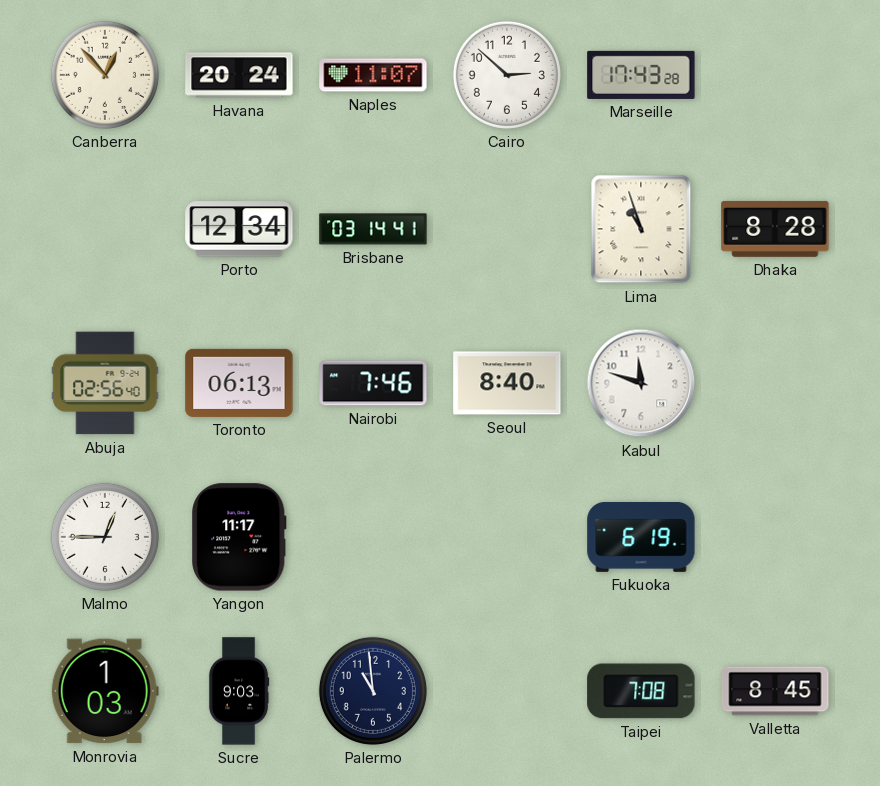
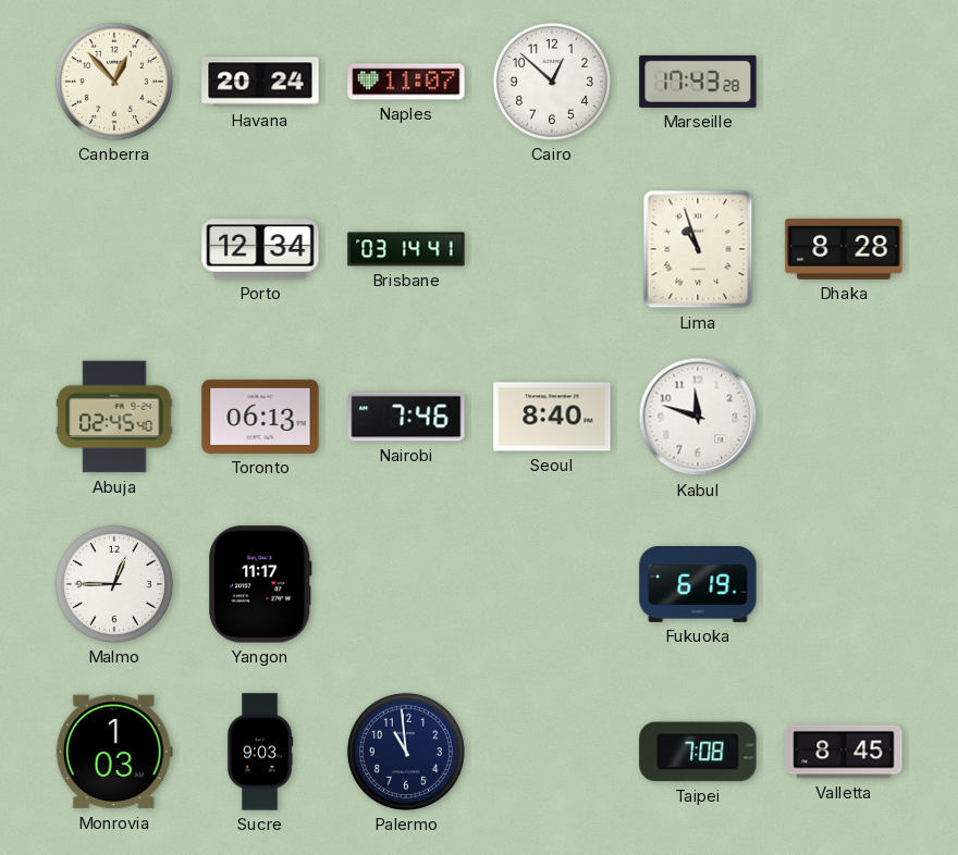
Cairo: 2:52 -> 12:52
Abuja: 02:56 -> 02:45
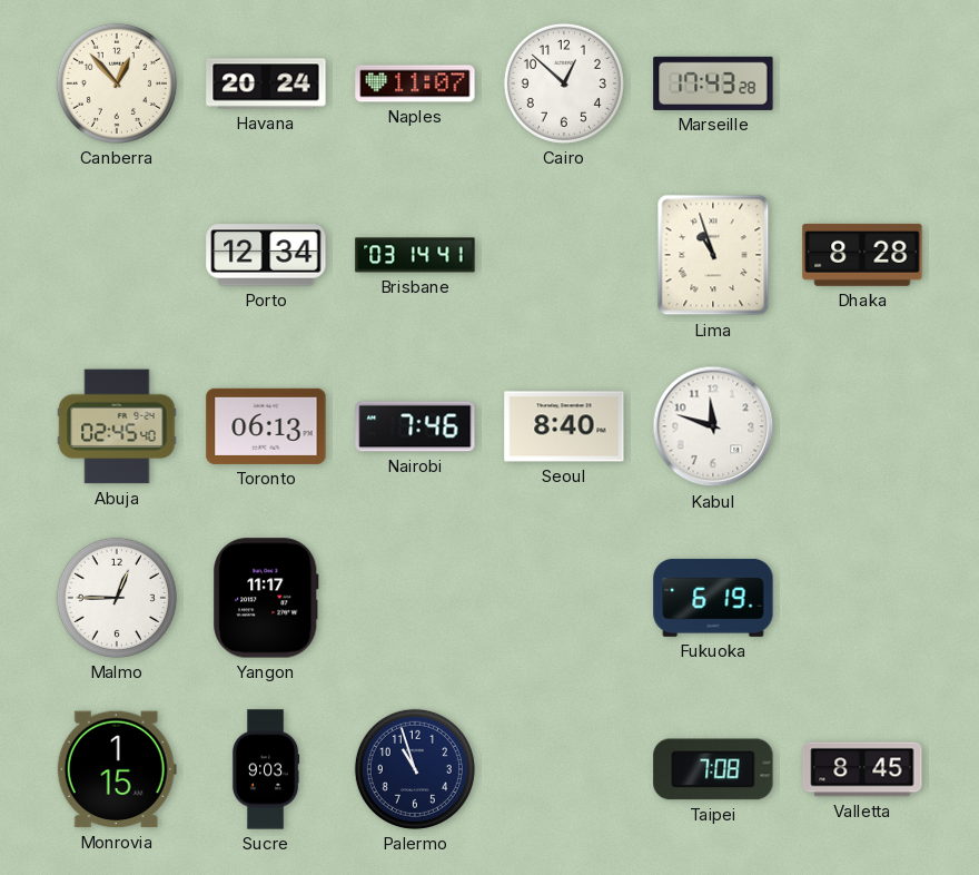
Monrovia: 1:03 -> 1:15
Palermo: 10:59 -> 10:57
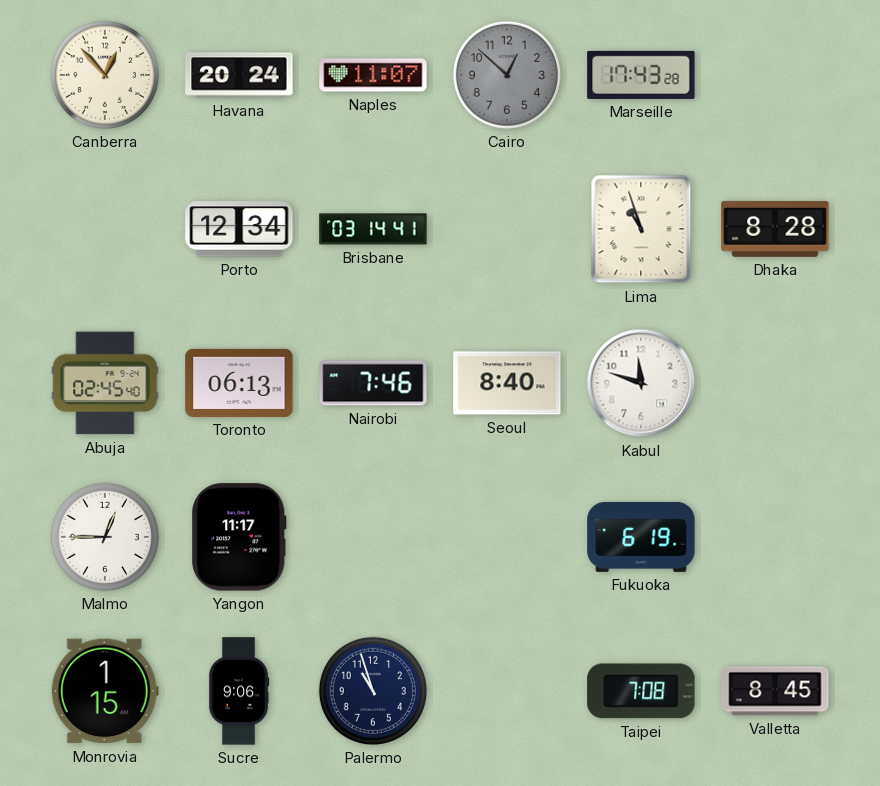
Cairo dial: white -> grey
Sucre: 9:03 -> 9:06
